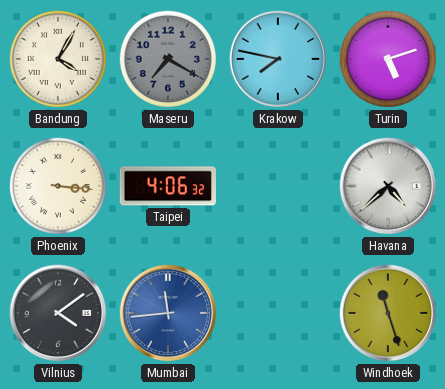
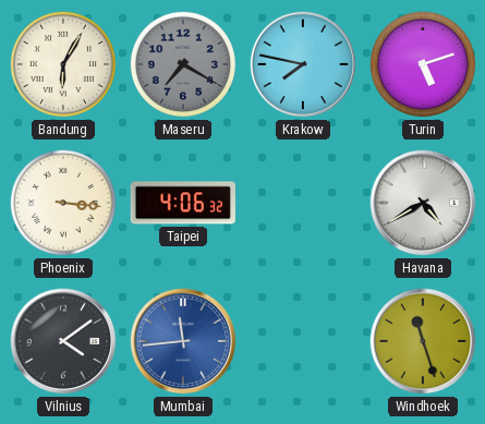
Bandung: 4:05 -> 6:05
Havana: 4:38 -> 4:40
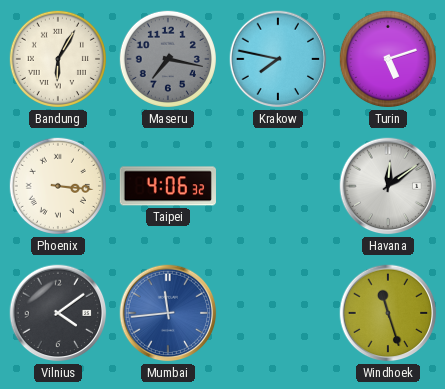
Maseru: 7:20 -> 7:17
Havana: 4:40 -> 12:09
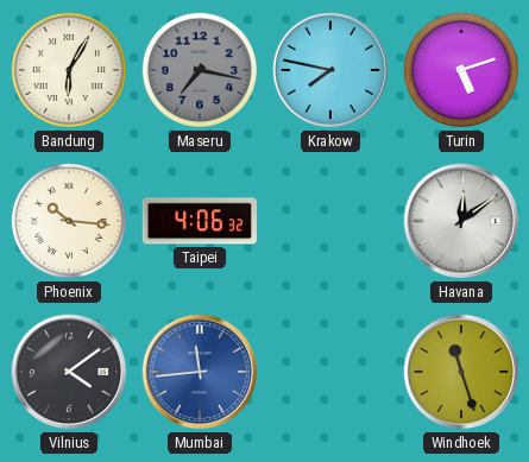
Phoenix: 3:16 -> 10:16
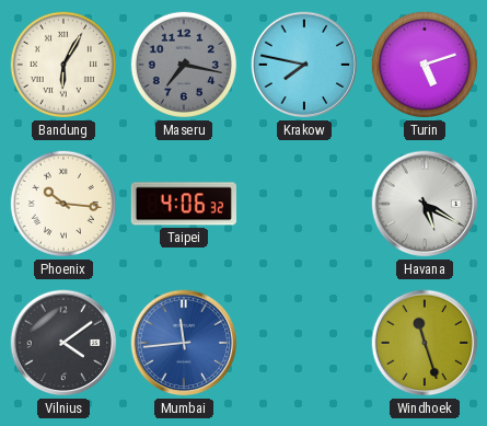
Havana: 12:09 -> 5:20
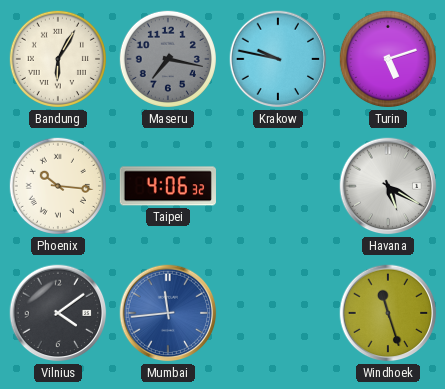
Krakow: 7:47 -> 9:47
